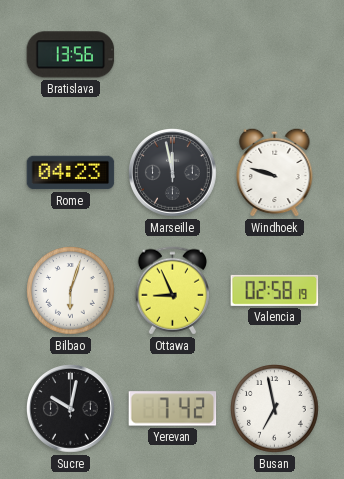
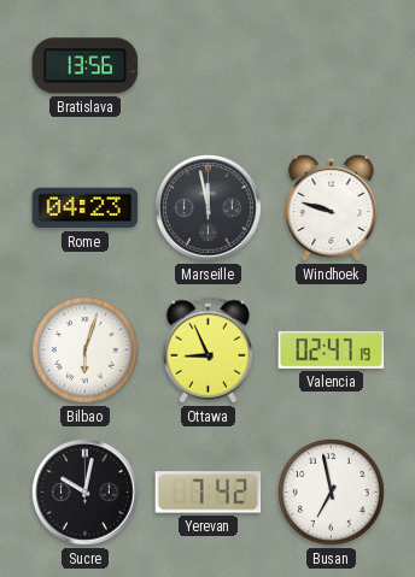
Valencia: 02:58 -> 02:47
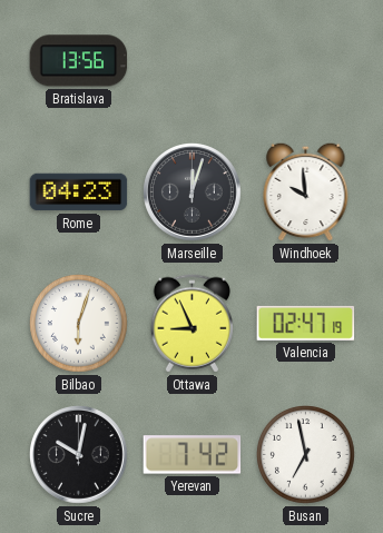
Marseille: 11:58 -> 12:03
Windhoek: 9:48 -> 9:59
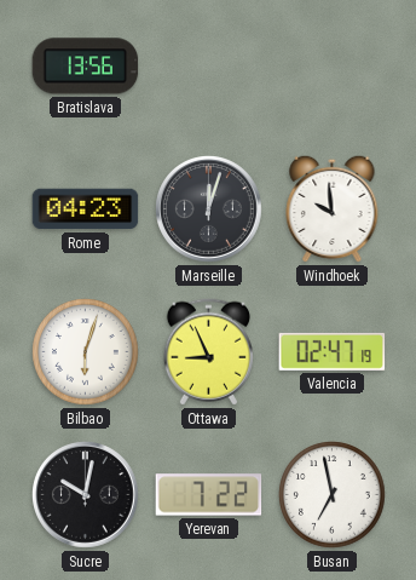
Yerevan: 7:42 -> 7:22
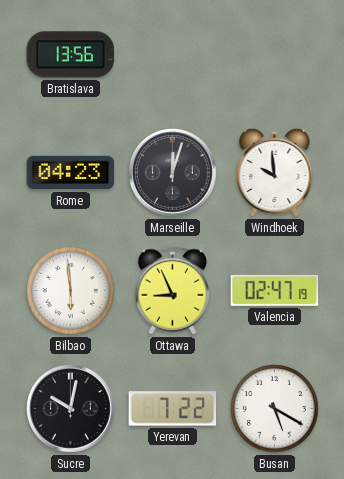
Bilbao: 6:03 -> 5:59
Busan: 6:58 -> 5:20
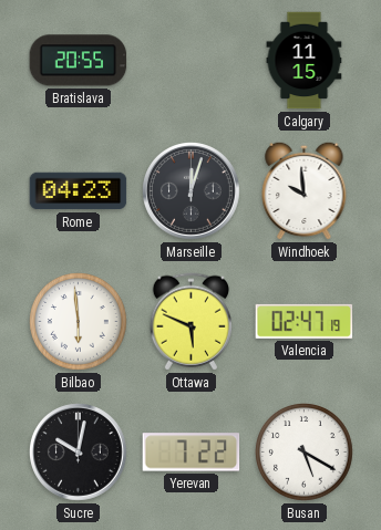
Bratislava: 13:56 -> 20:55
Calgary: none -> 11:15
Ottawa: 8:56 -> 5:49
